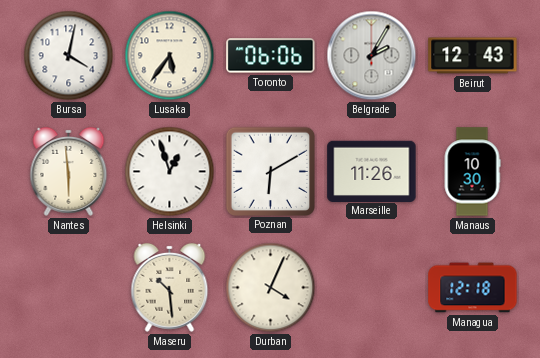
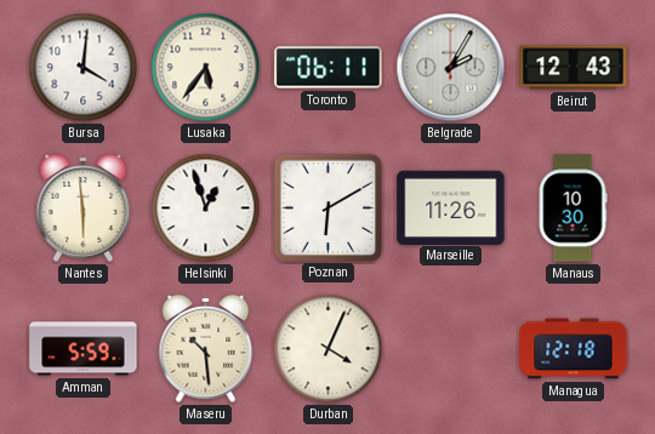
Bursa: 4:02 -> 4:01
Toronto: 06:06 -> 06:11
Amman: none -> 5:59
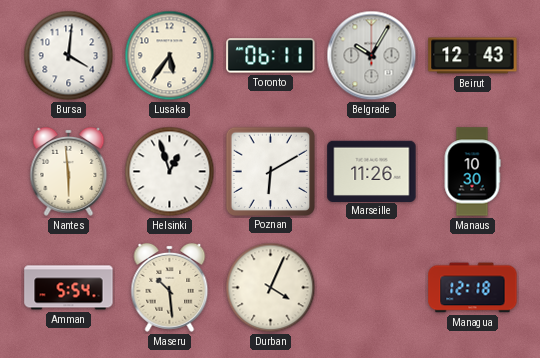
Belgrade: 2:05 -> 10:05
Amman: 5:59 -> 5:54
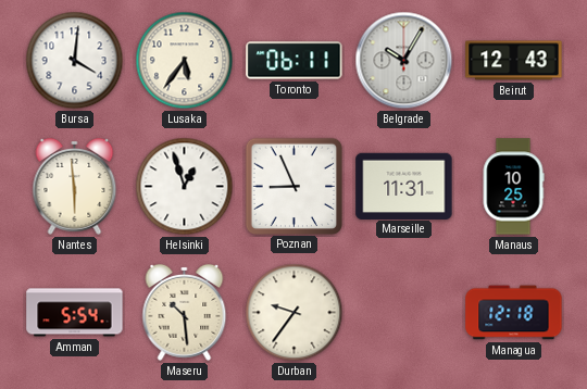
Poznan: 6:10 -> 8:56
Marseille: 11:26 -> 11:31
Manaus: 10:30 -> 10:25
Durban: 4:04 -> 9:36
